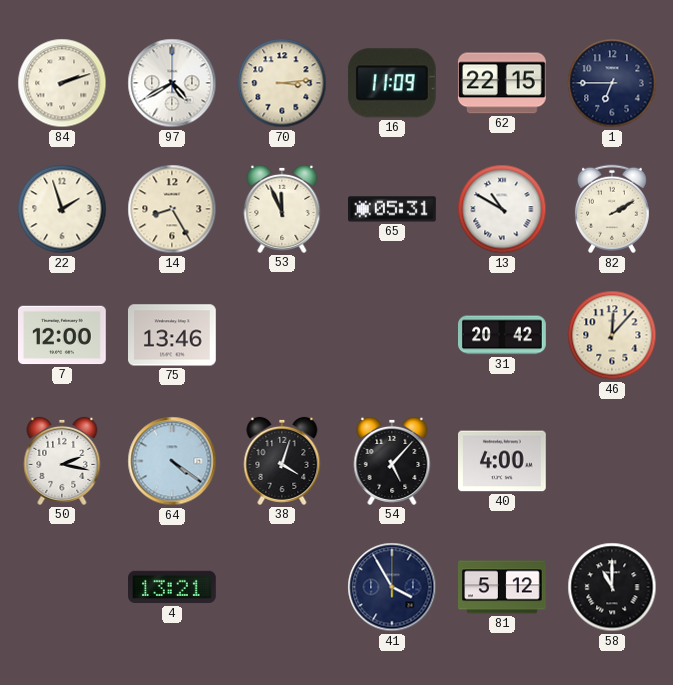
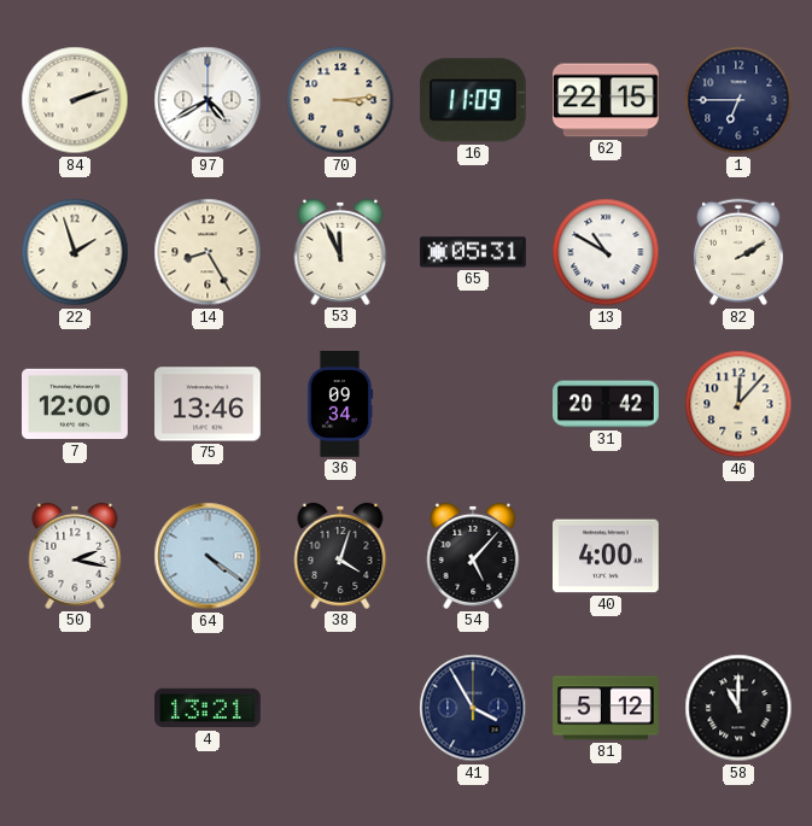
36: none -> 09:34
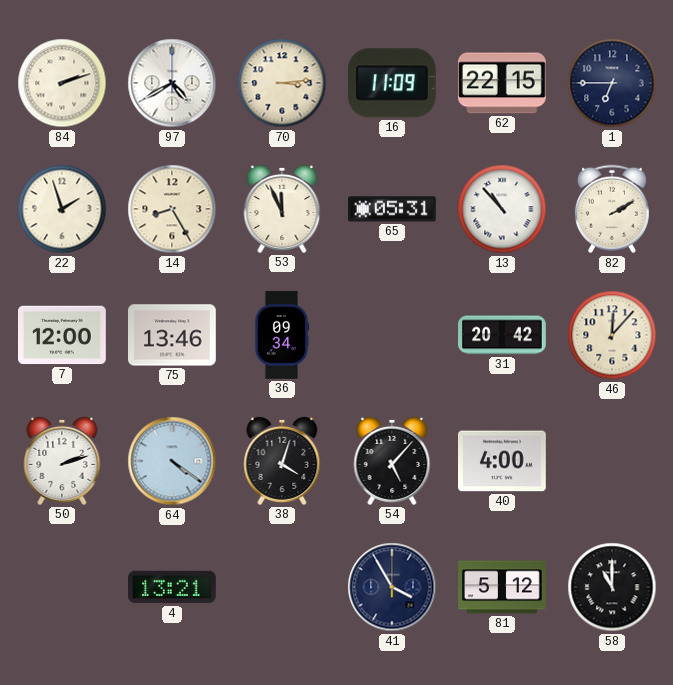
13: 10:50 -> 10:53
50: 2:17 -> 2:12
